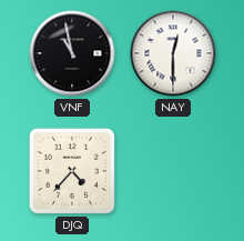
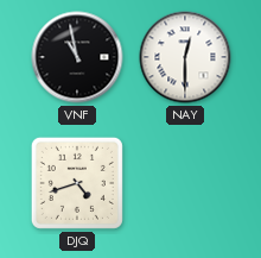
DJQ: 4:37 -> 4:42
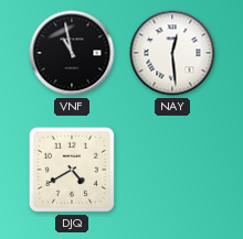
NAY: 12:30 -> 12:29
DJQ: 4:42 -> 4:40
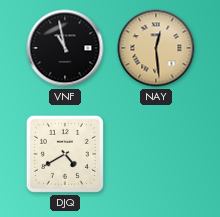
NAY dial: white -> champagne
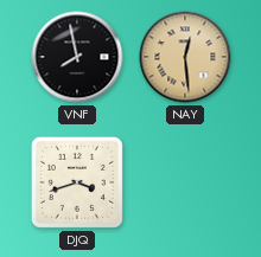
VNF: 10:58 -> 7:58
DJQ: 4:40 -> 3:42
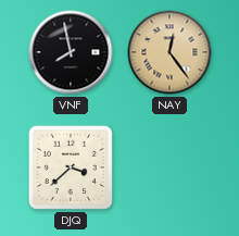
NAY: 12:29 -> 12:24
DJQ: 3:42 -> 3:38
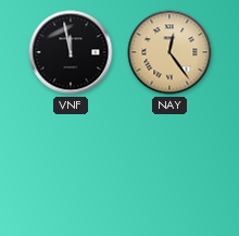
VNF: 7:58 -> 11:58
DJQ: 3:38 -> none
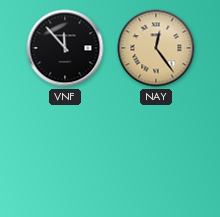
VNF: 11:58 -> 11:53
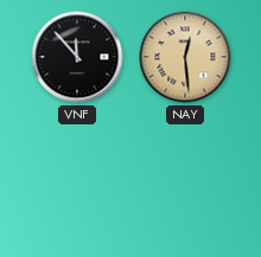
NAY: 12:24 -> 12:29
